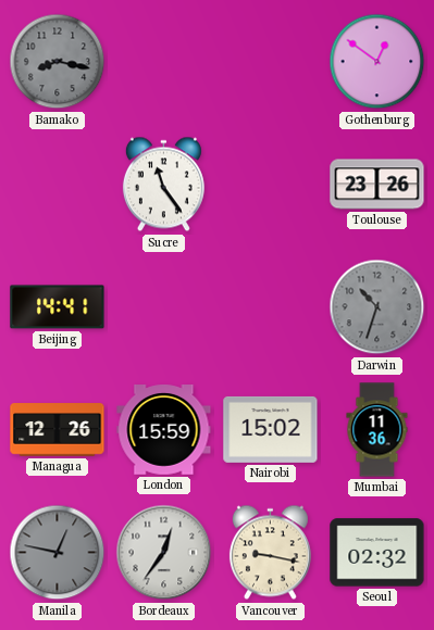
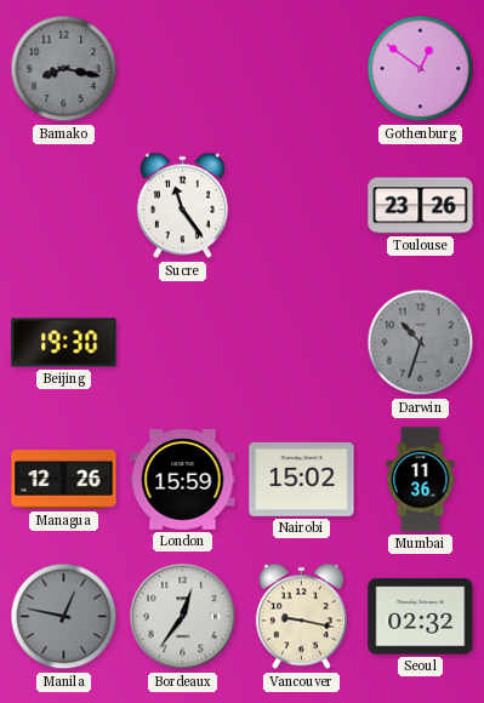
Beijing: 14:41 -> 19:30
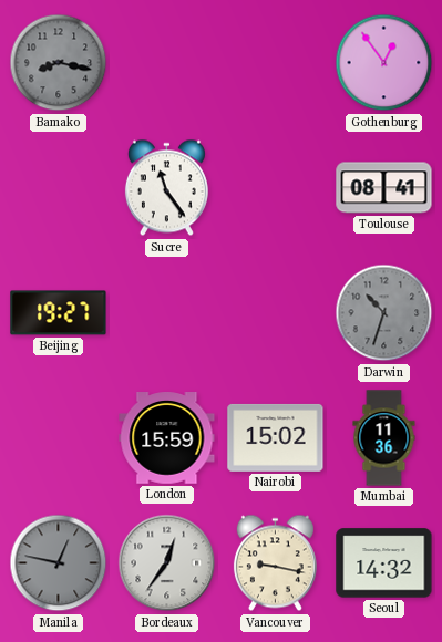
Gothenburg: 12:51 -> 12:54
Toulouse: 23:26 -> 08:41
Beijing: 19:30 -> 19:27
Managua: 12:26 -> none
Seoul: 02:32 -> 14:32
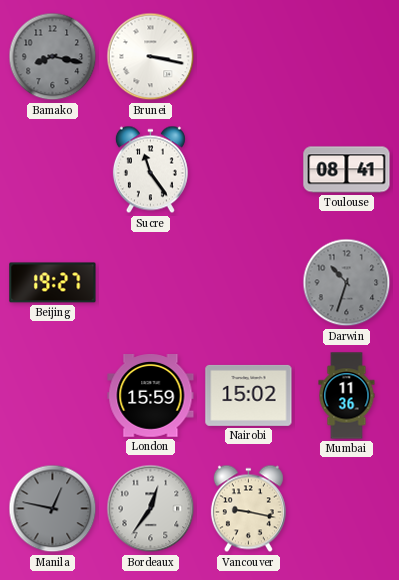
Brunei: none -> 3:17
Gothenburg: 12:54 -> none
Seoul: 14:32 -> none
